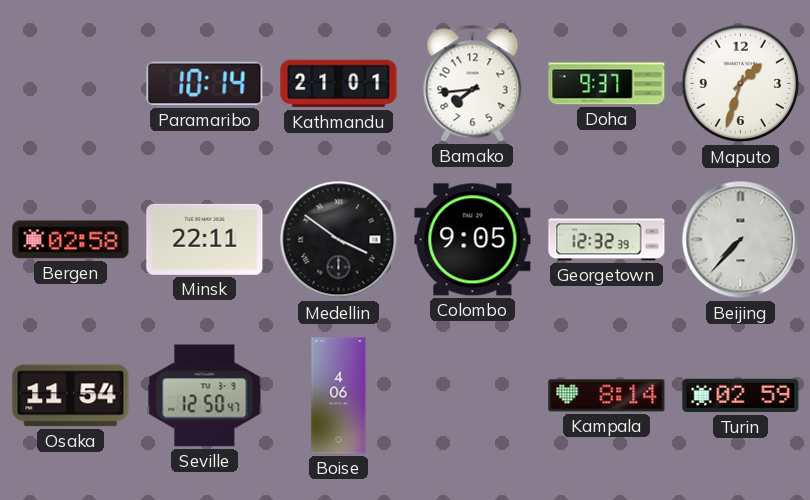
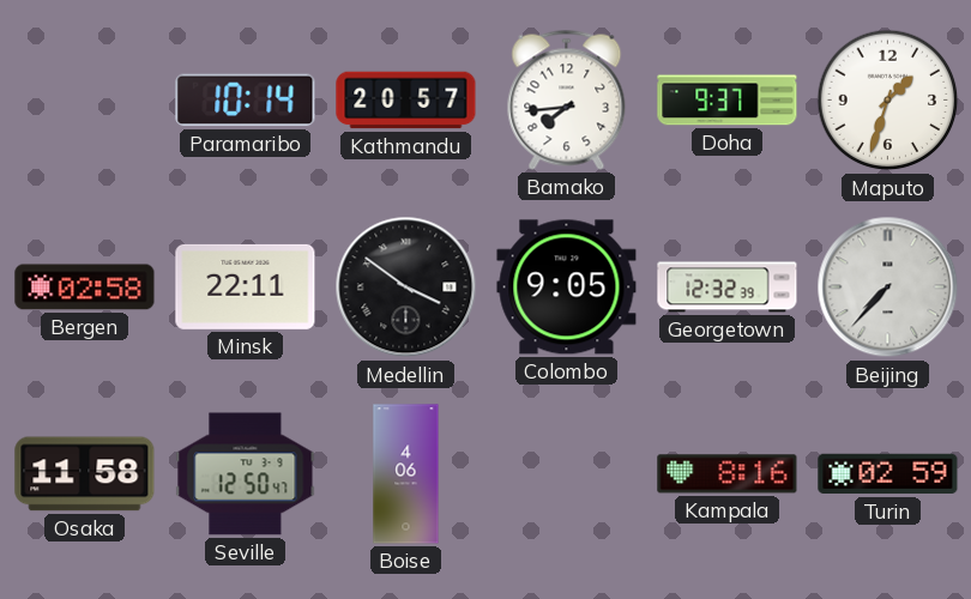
Kathmandu: 21:01 -> 20:57
Osaka: 11:54 -> 11:58
Kampala: 8:14 -> 8:16
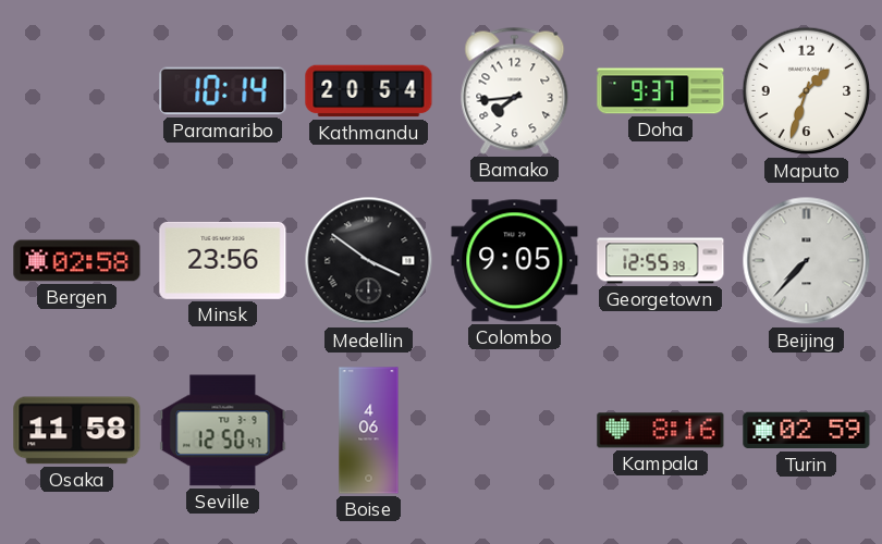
Kathmandu: 20:57 -> 20:54
Minsk: 22:11 -> 23:56
Georgetown: 12:32 -> 12:55
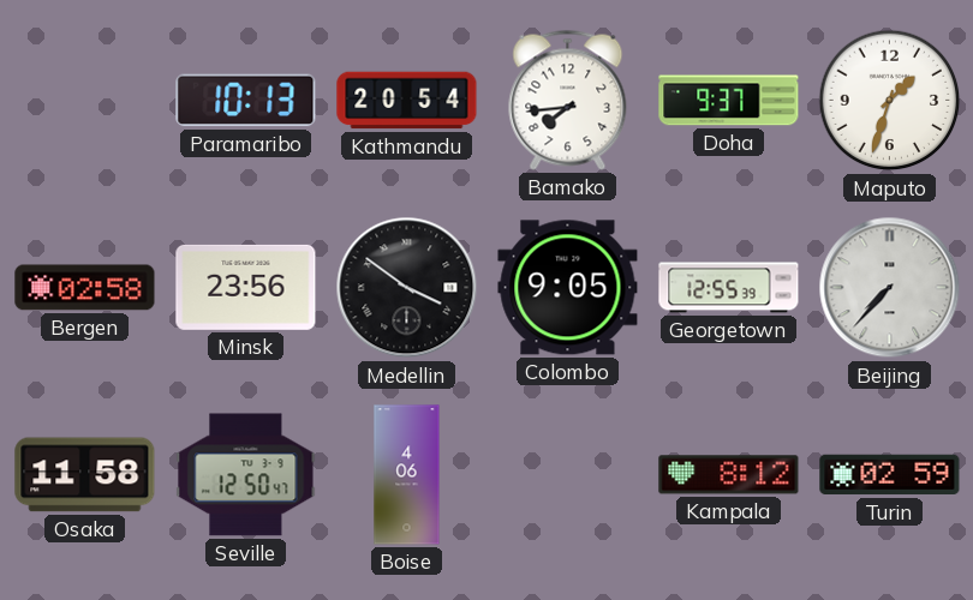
Paramaribo: 10:14 -> 10:13
Kampala: 8:16 -> 8:12
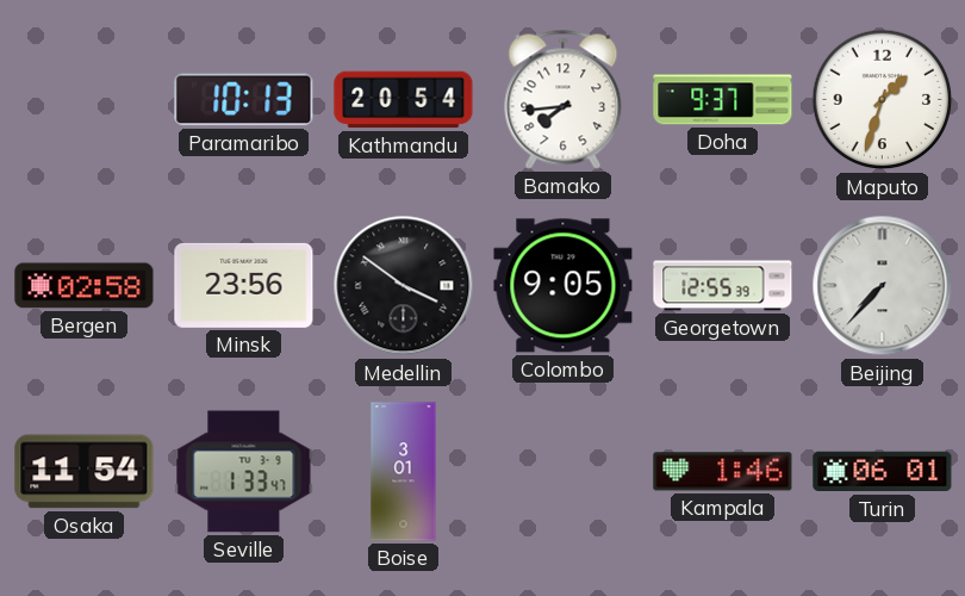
Osaka: 11:58 -> 11:54
Seville: 12:50 -> 1:33
Boise: 4:06 -> 3:01
Kampala: 8:12 -> 1:46
Turin: 02:59 -> 06:01
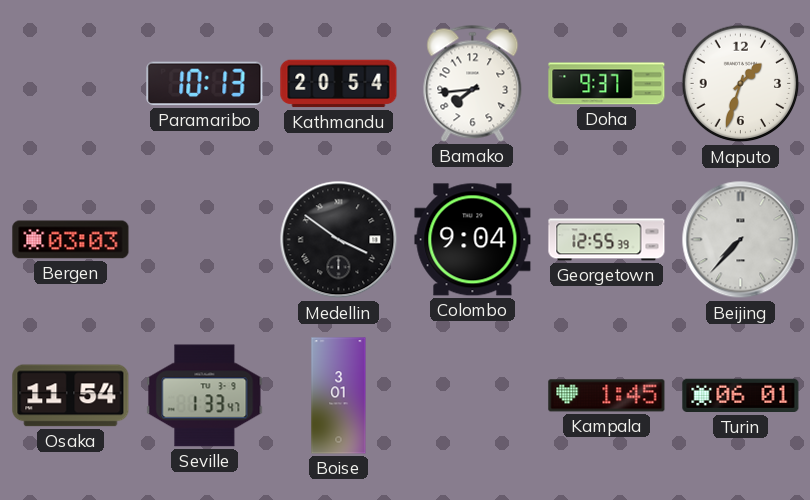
Bergen: 02:58 -> 03:03
Minsk: 23:56 -> none
Colombo: 9:05 -> 9:04
Kampala: 1:46 -> 1:45
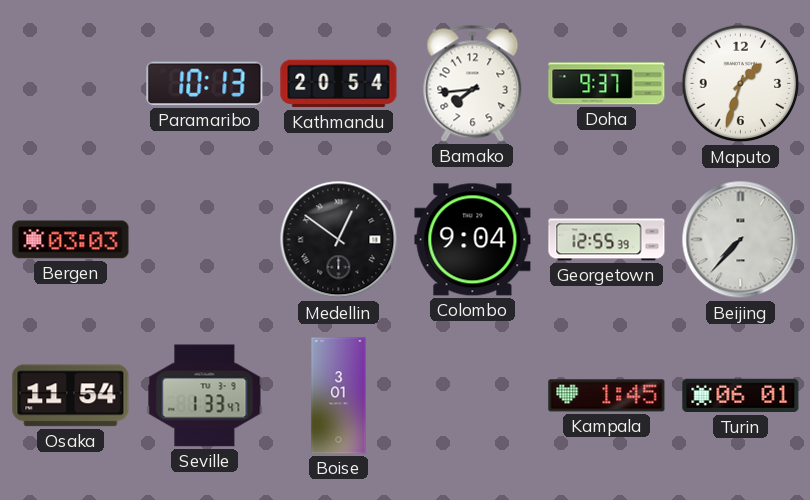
Medellin: 3:51 -> 12:51
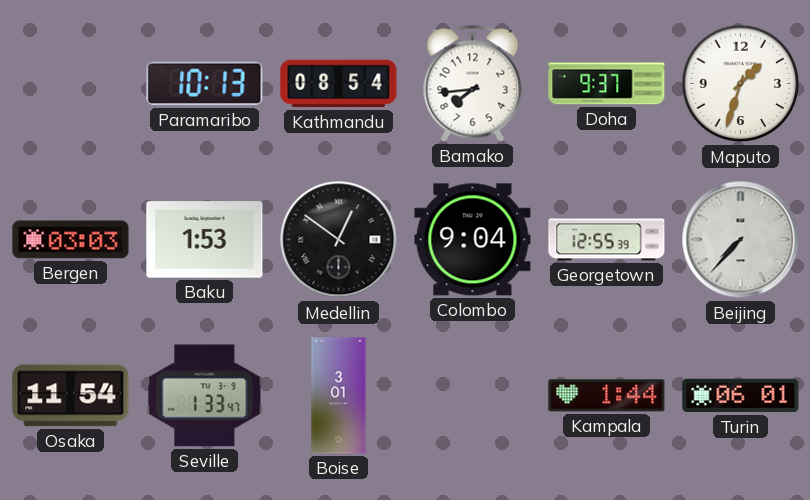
Kathmandu: 20:54 -> 08:54
Baku: none -> 1:53
Kampala: 1:45 -> 1:44
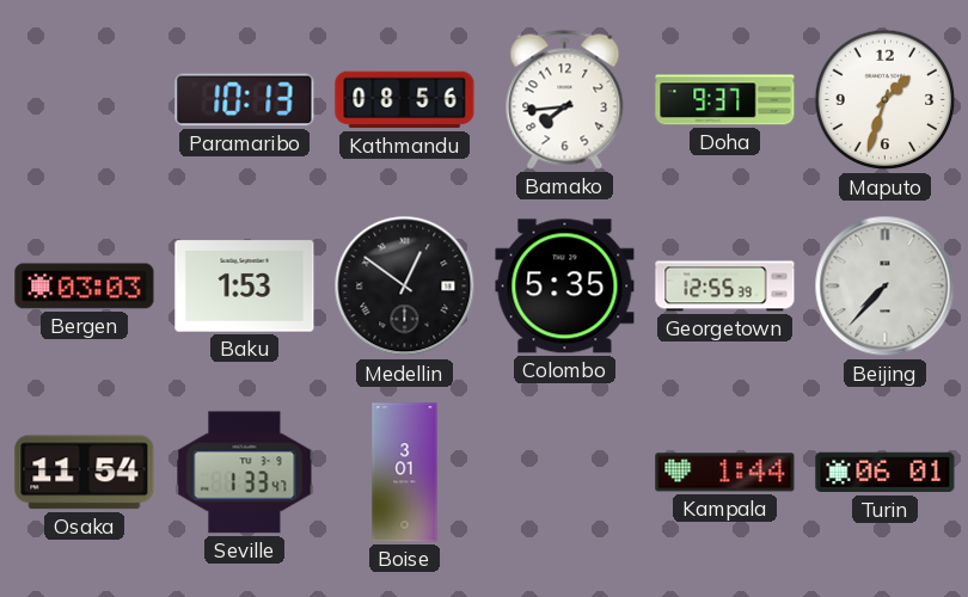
Kathmandu: 08:54 -> 08:56
Colombo: 9:04 -> 5:35
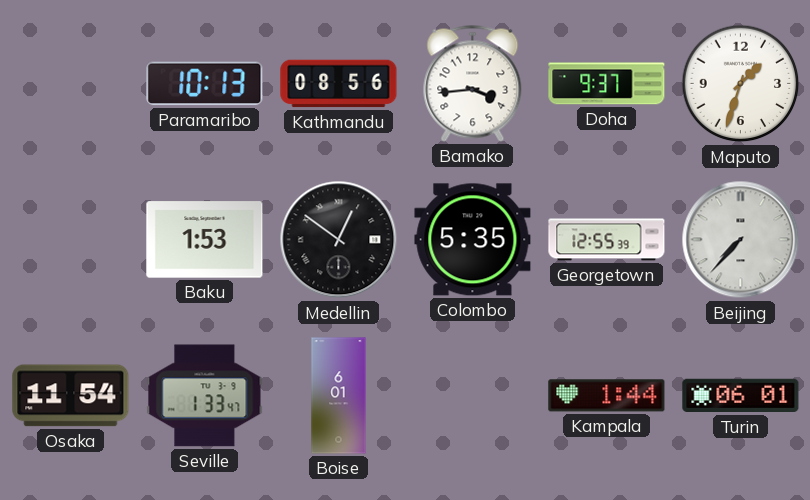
Bamako: 7:44 -> 3:44
Bergen: 03:03 -> none
Boise: 3:01 -> 6:01
